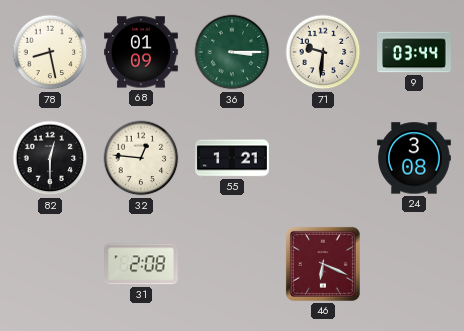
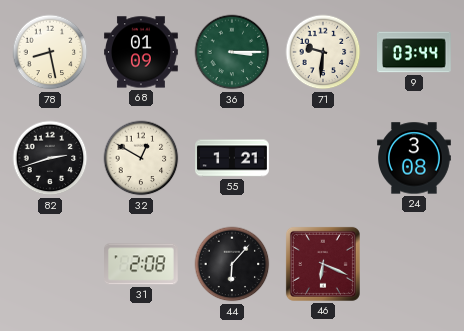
82: 12:30 -> 2:42
32: 12:46 -> 12:50
44: none -> 6:07
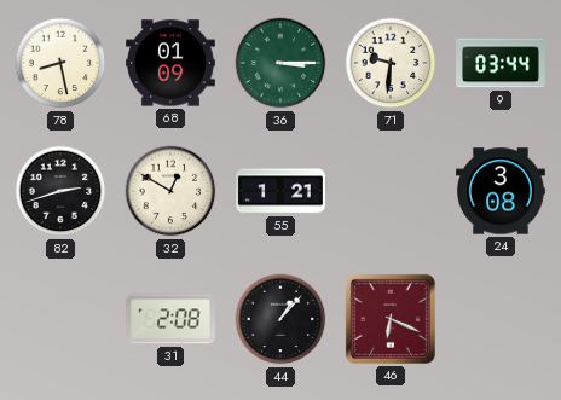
44: 6:07 -> 1:07
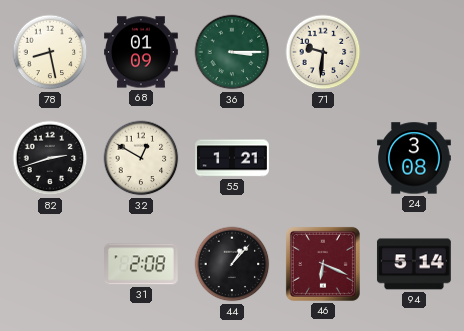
9: 03:44 -> none
94: none -> 5:14
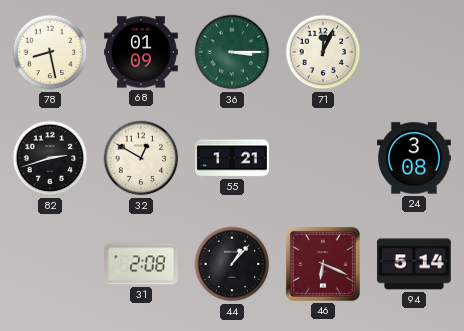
71: 9:31 -> 12:04
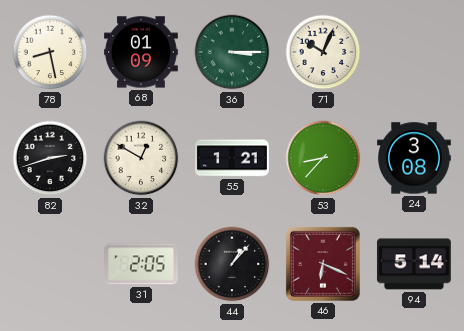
71: 12:04 -> 10:04
53: none -> 8:37
31: 2:08 -> 2:05
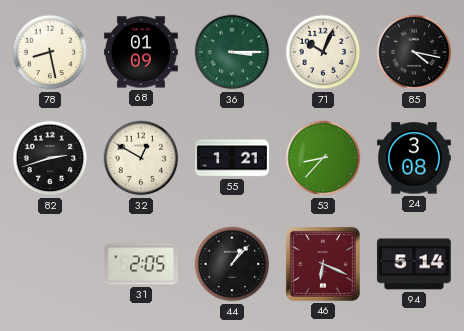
85: none -> 4:17
